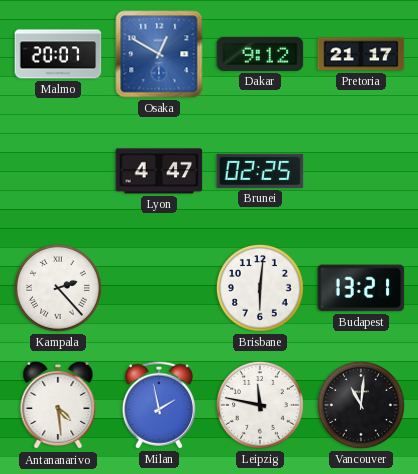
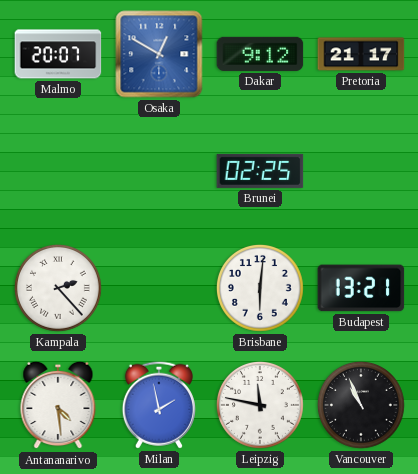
Lyon: 4:47 -> none
Vancouver: 11:01 -> 10:56
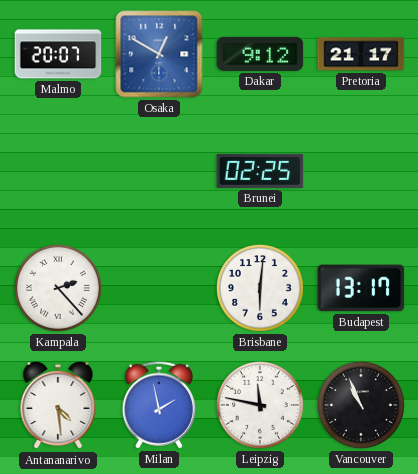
Budapest: 13:21 -> 13:17
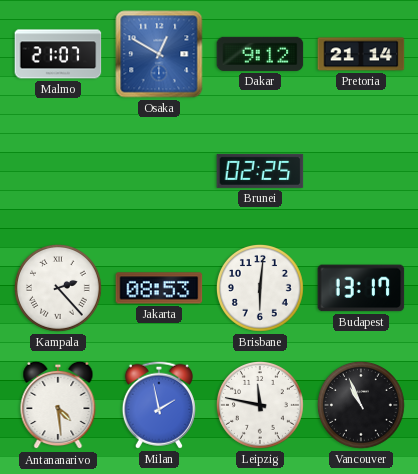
Malmo: 20:07 -> 21:07
Pretoria: 21:17 -> 21:14
Jakarta: none -> 08:53
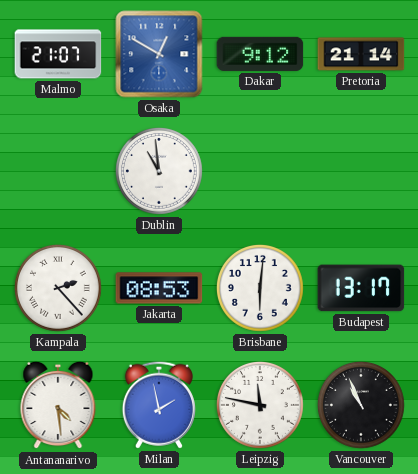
Dublin: none -> 10:59
Brunei: 02:25 -> none
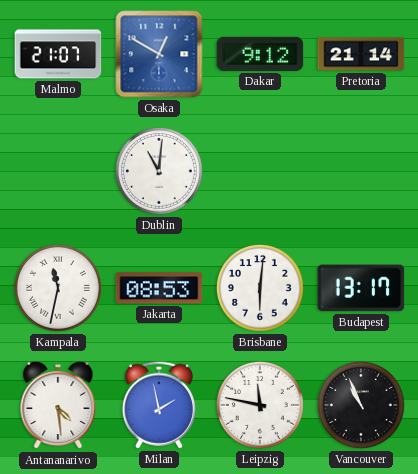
Dublin: 10:59 -> 11:01
Kampala: 2:23 -> 11:32
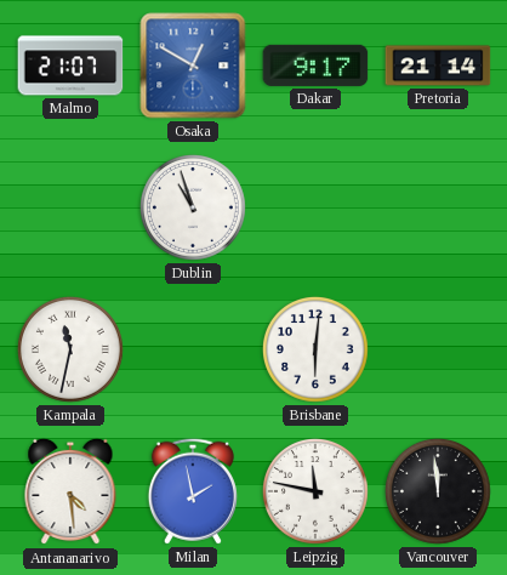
Dakar: 9:12 -> 9:17
Dublin: 11:01 -> 10:57
Jakarta: 08:53 -> none
Budapest: 13:17 -> none
Vancouver: 10:56 -> 11:59
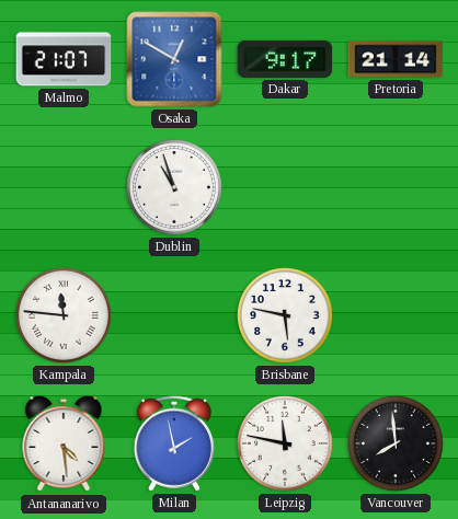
Kampala: 11:32 -> 11:46
Brisbane: 6:01 -> 5:47
Vancouver: 11:59 -> 7:59
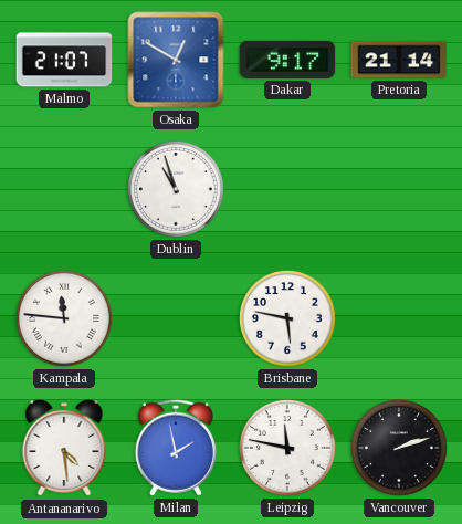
Vancouver: 7:59 -> 2:12
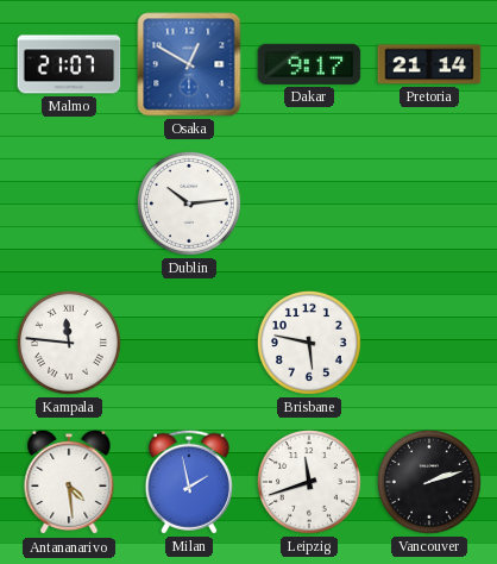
Dublin: 10:57 -> 10:14
Leipzig: 11:47 -> 11:42
